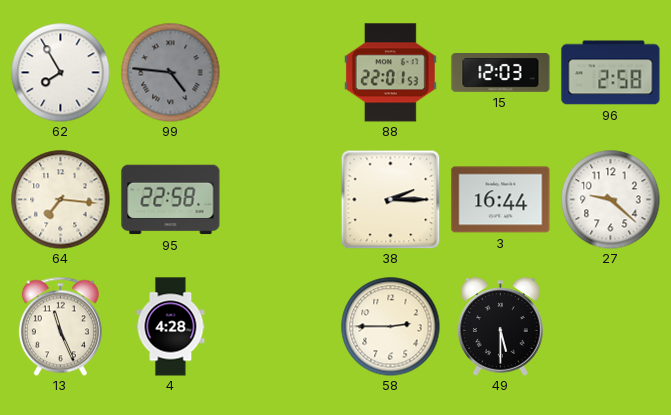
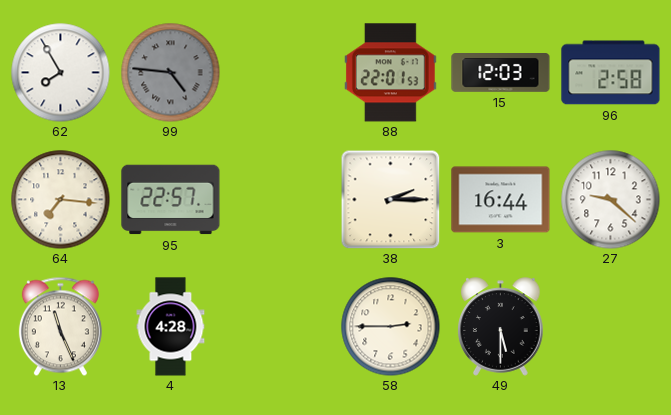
95: 22:58 -> 22:57
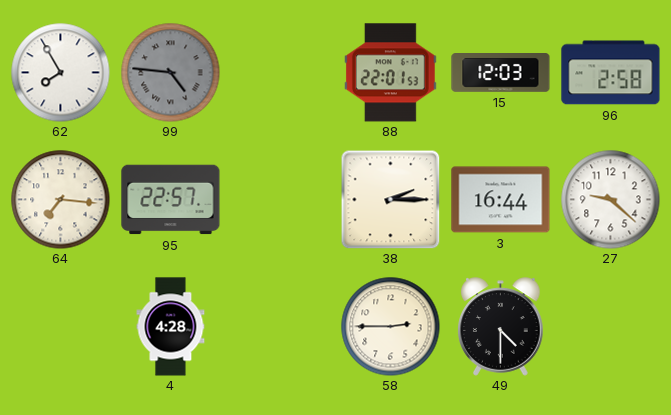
13: 11:26 -> none
49: 5:30 -> 4:30
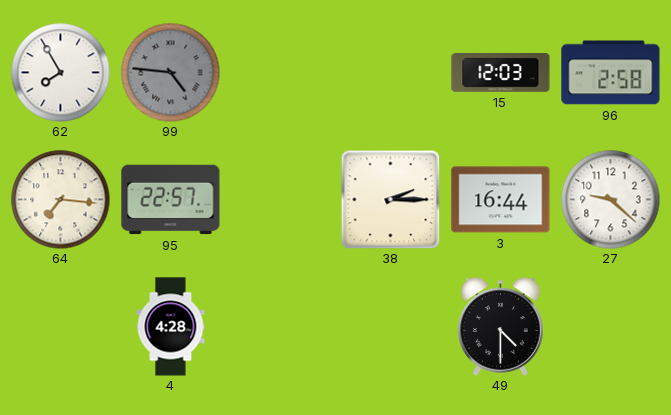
88: 22:01 -> none
58: 2:45 -> none
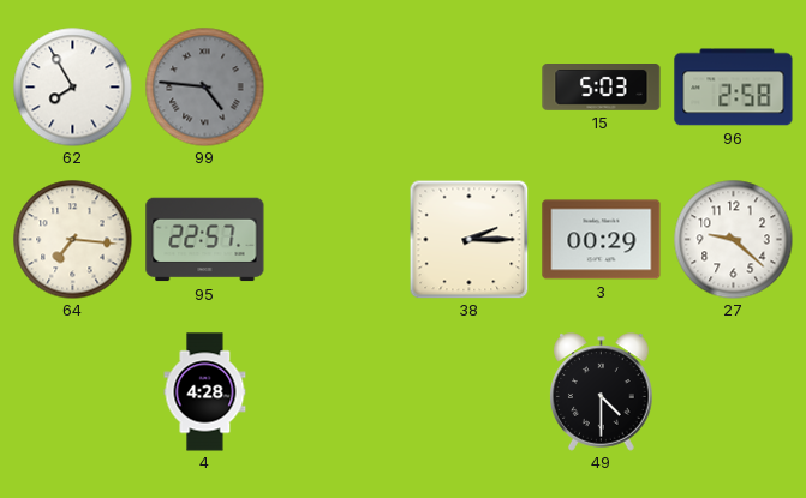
15: 12:03 -> 5:03
3: 16:44 -> 00:29
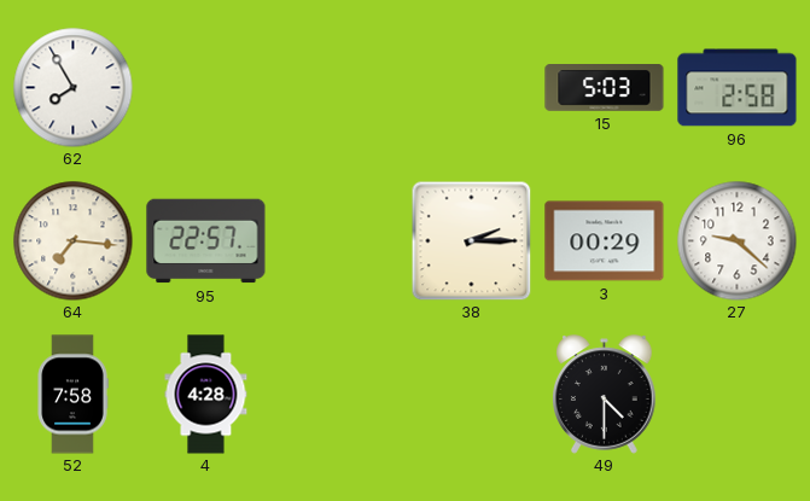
99: 4:46 -> none
52: none -> 7:58
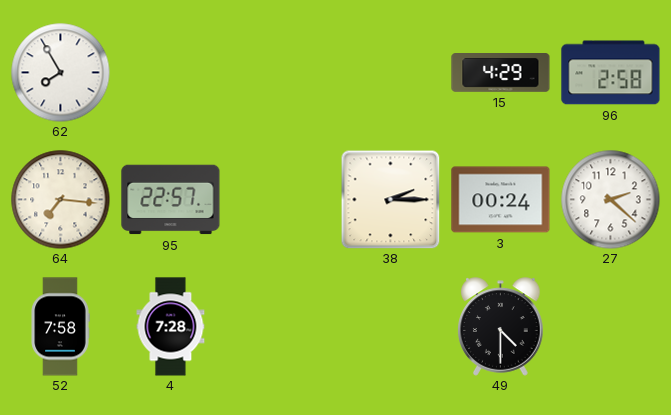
15: 5:03 -> 4:29
3: 00:29 -> 00:24
27: 9:22 -> 2:22
4: 4:28 -> 7:28
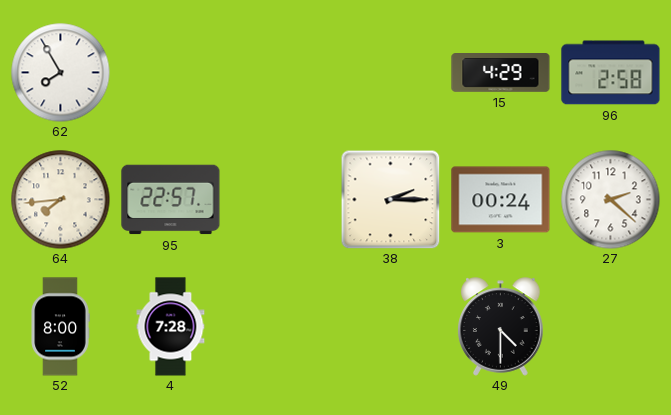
64: 7:16 -> 7:44
52: 7:58 -> 8:00
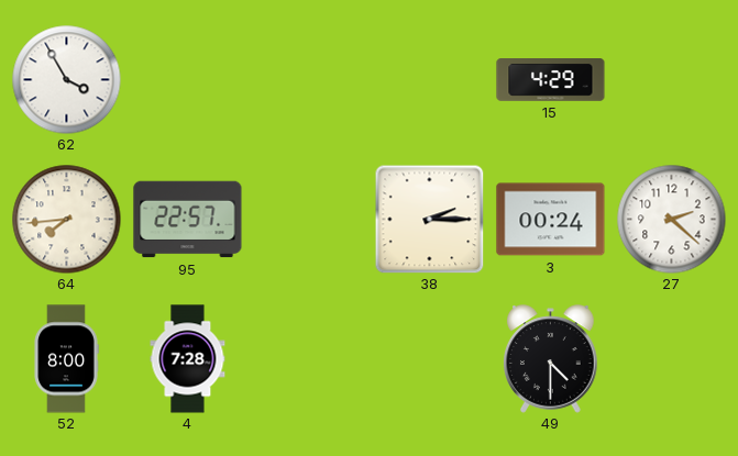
62: 7:55 -> 3:55
96: 2:58 -> none
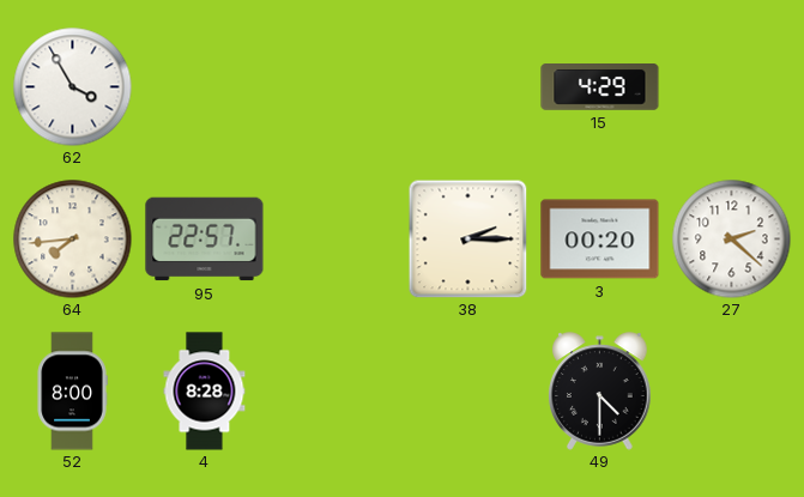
3: 00:24 -> 00:20
4: 7:28 -> 8:28
